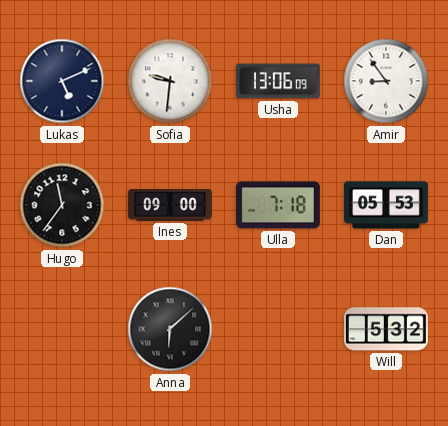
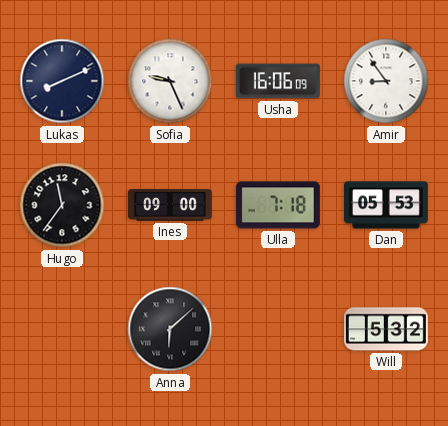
Lukas: 5:11 -> 8:11
Sofia: 9:31 -> 9:26
Usha: 13:06 -> 16:06
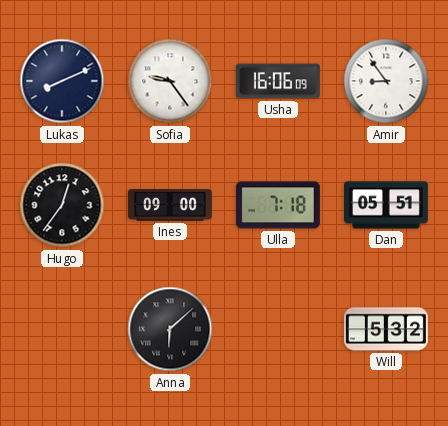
Sofia: 9:26 -> 9:24
Hugo: 11:36 -> 12:36
Dan: 05:53 -> 05:51
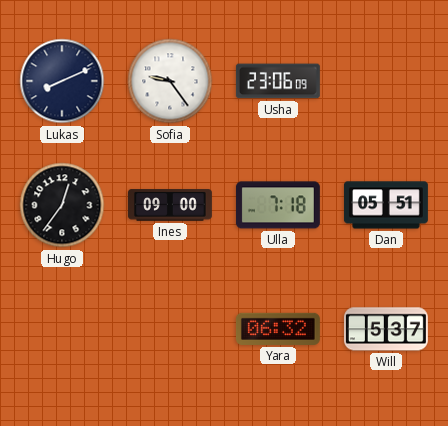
Usha: 16:06 -> 23:06
Amir: 8:54 -> none
Anna: 6:08 -> none
Yara: none -> 06:32
Will: 5:32 -> 5:37
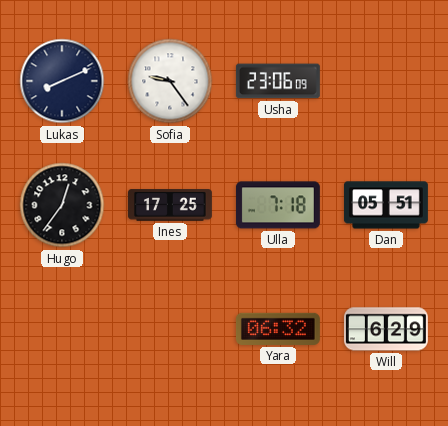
Ines: 09:00 -> 17:25
Will: 5:37 -> 6:29
